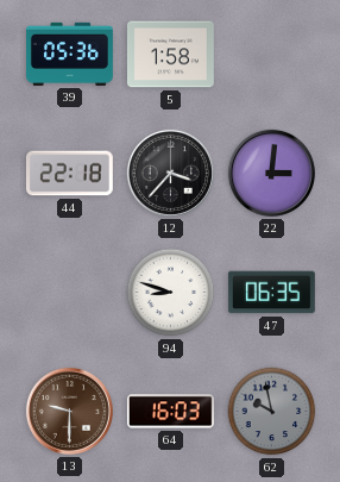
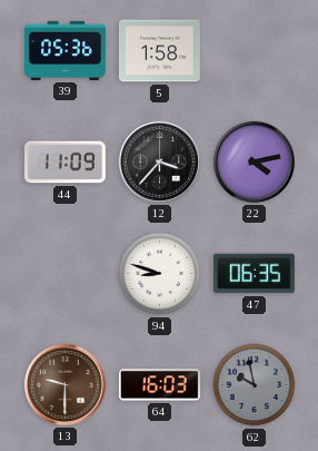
44: 22:18 -> 11:09
22: 3:01 -> 4:13
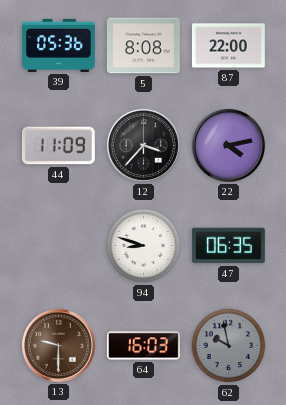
5: 1:58 -> 8:08
87: none -> 22:00
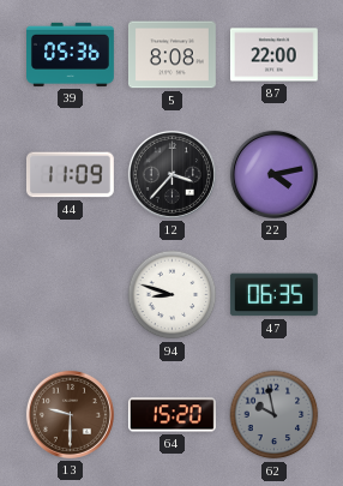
64: 16:03 -> 15:20
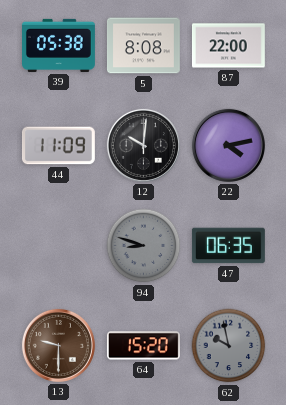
39: 05:36 -> 05:38
12: 3:37 -> 10:01
94 dial: white -> grey
